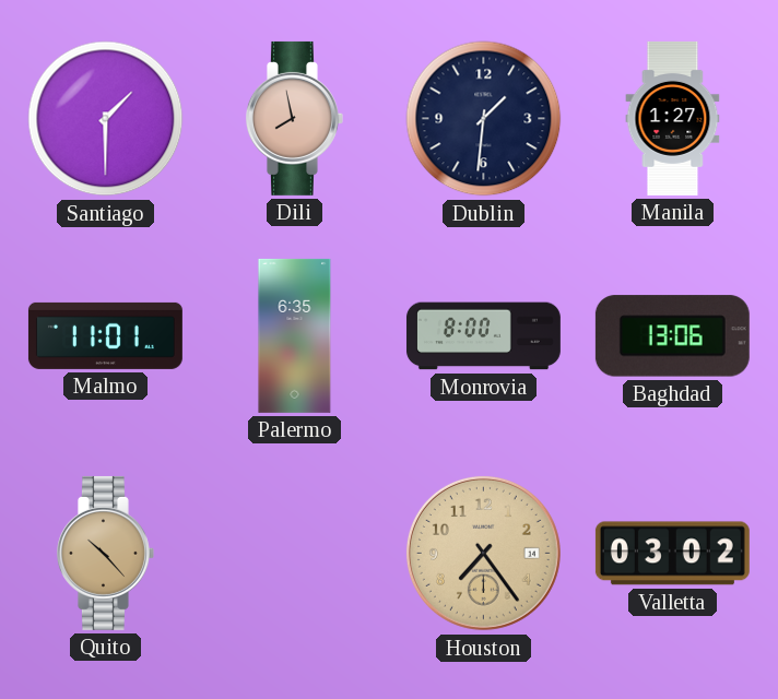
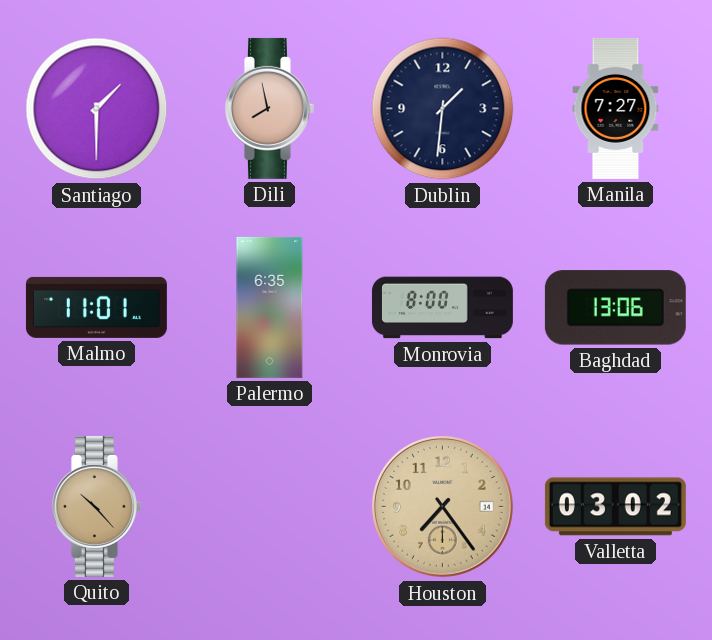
Manila: 1:27 -> 7:27
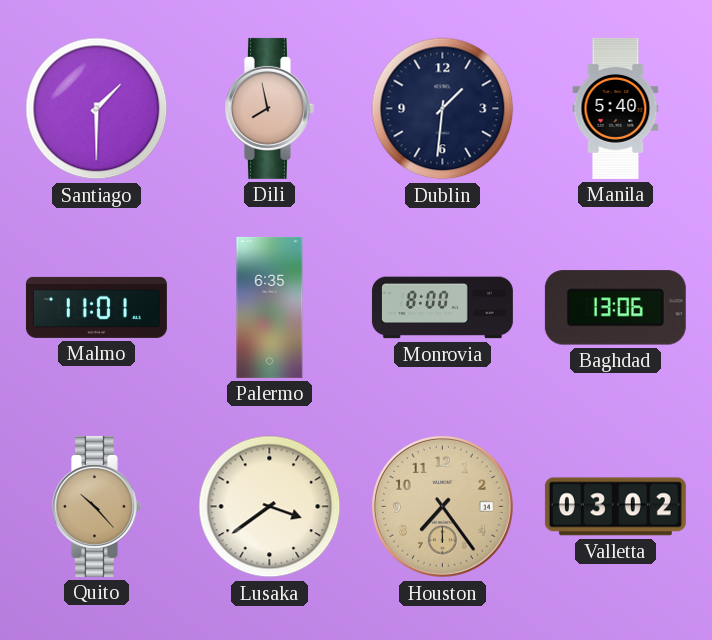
Manila: 7:27 -> 5:40
Lusaka: none -> 3:39
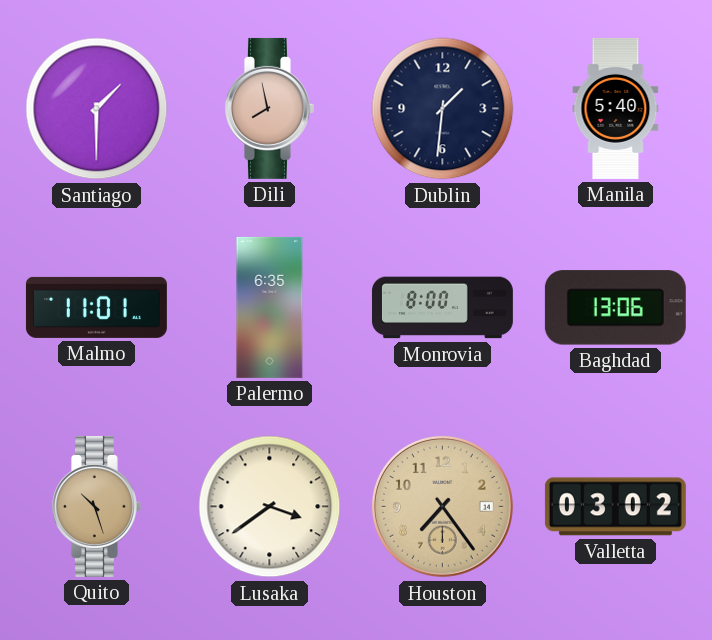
Quito: 10:23 -> 10:27
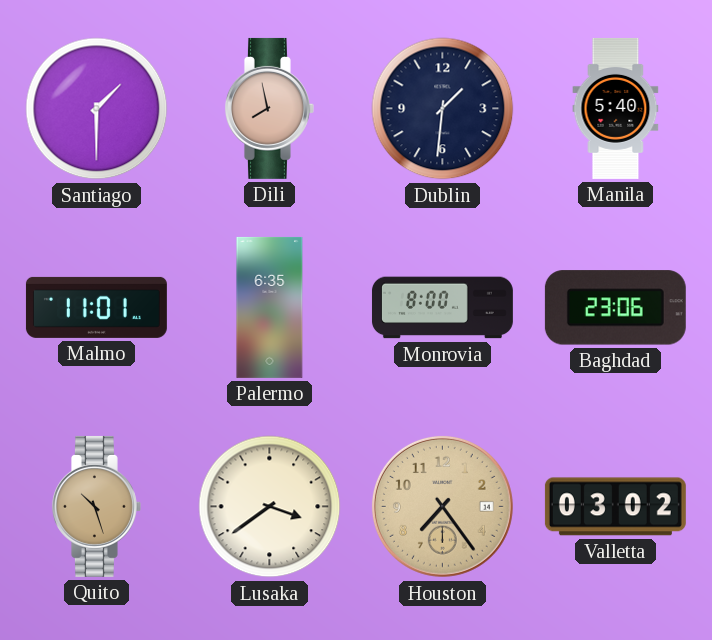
Baghdad: 13:06 -> 23:06
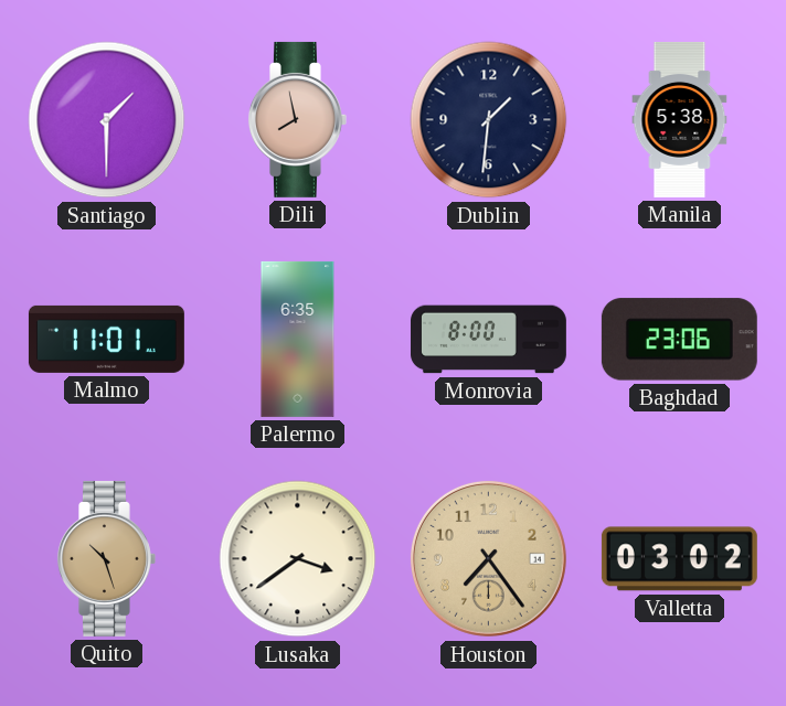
Manila: 5:40 -> 5:38
